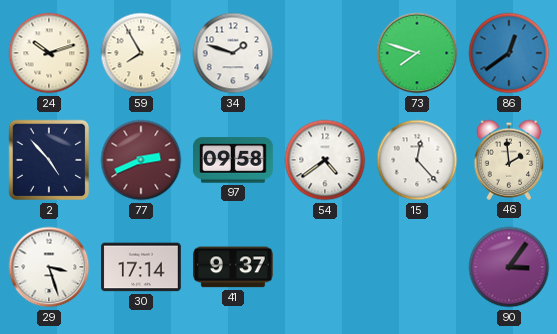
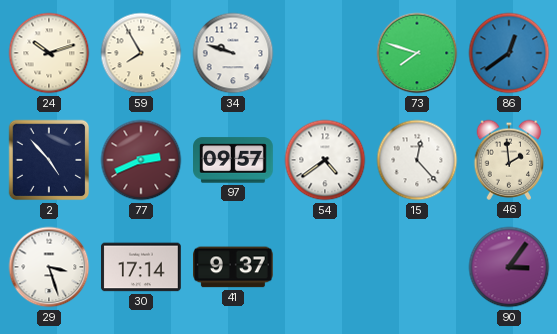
34: 1:48 -> 9:48
97: 09:58 -> 09:57
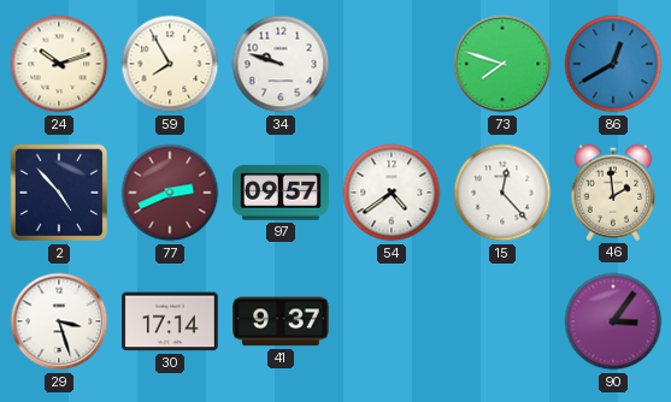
86: 12:39 -> 12:40
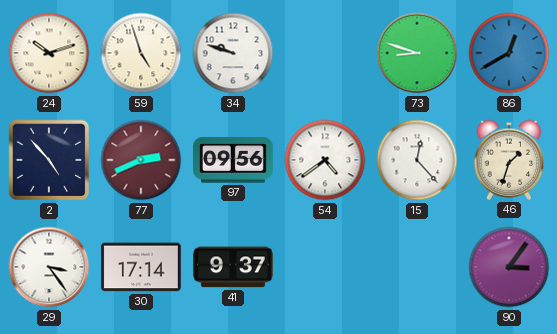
59: 7:55 -> 4:57
73: 7:48 -> 8:48
97: 09:57 -> 09:56
46: 1:59 -> 1:33
29: 3:27 -> 3:24
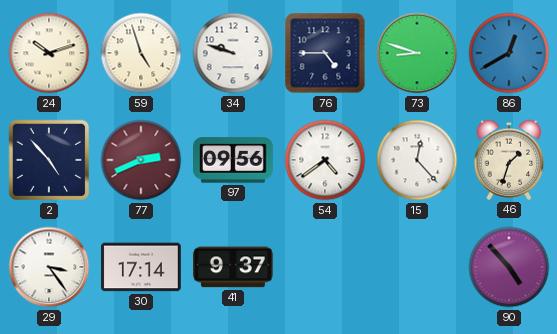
76: none -> 4:45
90: 3:06 -> 4:53
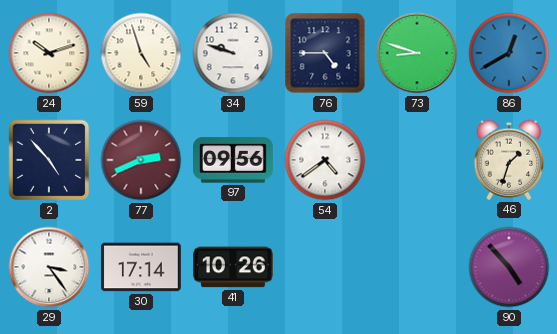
15: 12:23 -> none
41: 9:37 -> 10:26
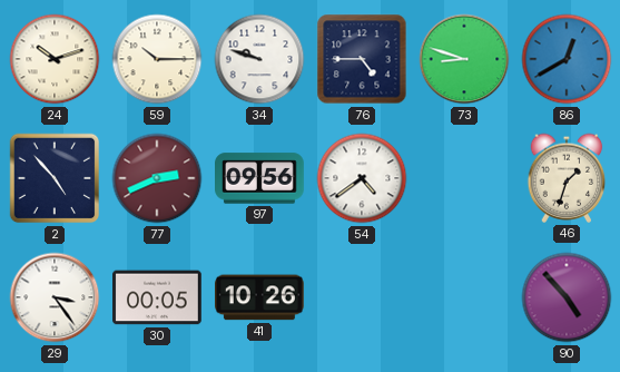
59: 4:57 -> 10:15
30: 17:14 -> 00:05
